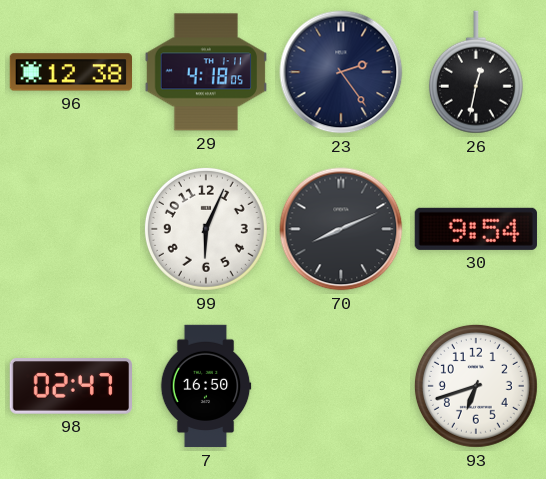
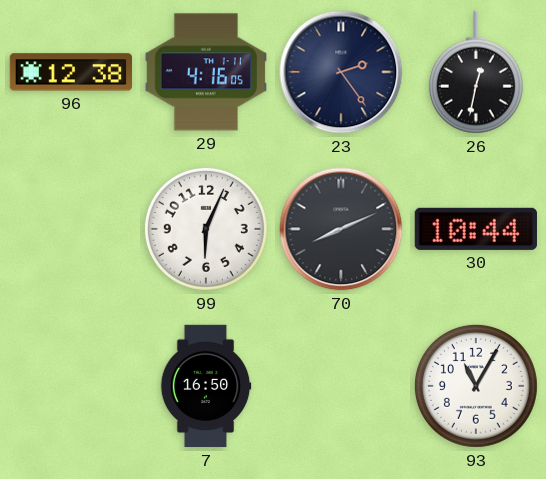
29: 4:18 -> 4:16
30: 9:54 -> 10:44
98: 02:47 -> none
93: 6:42 -> 11:05
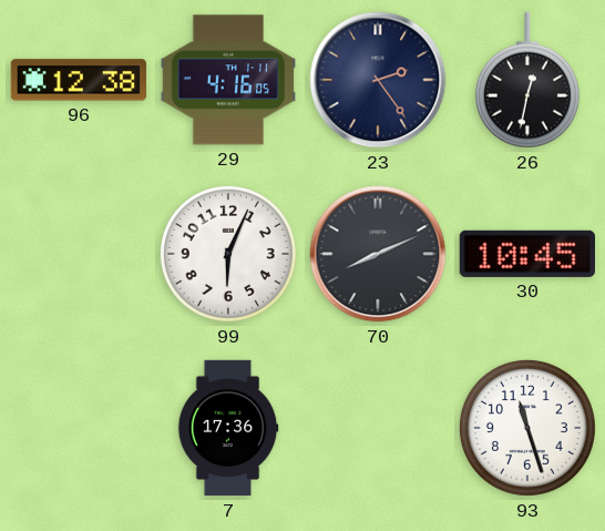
30: 10:44 -> 10:45
7: 16:50 -> 17:36
93: 11:05 -> 11:27
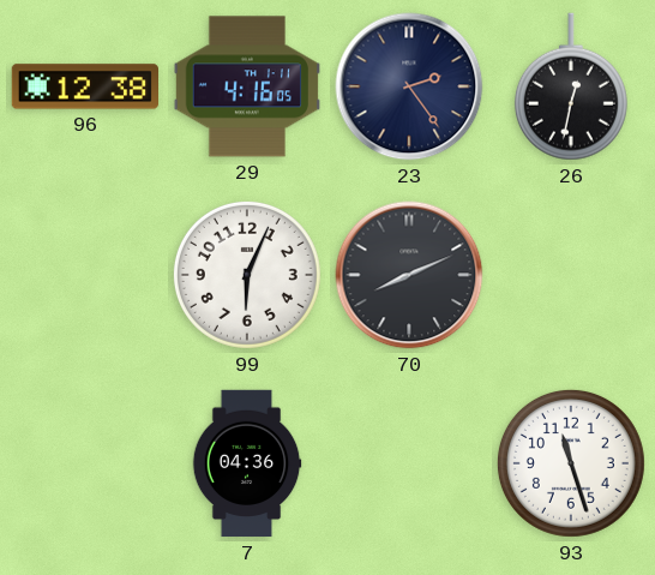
30: 10:45 -> none
7: 17:36 -> 04:36
